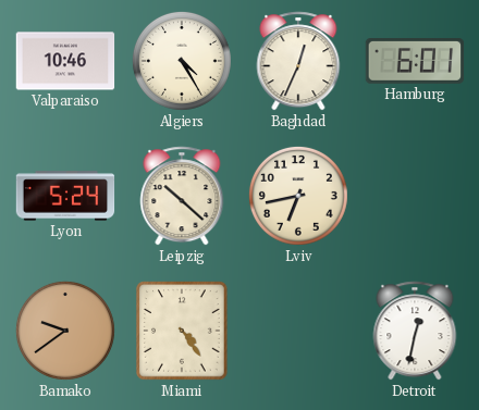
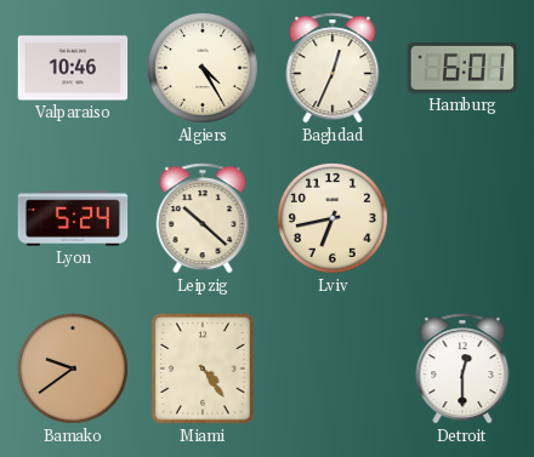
Detroit: 12:32 -> 12:30
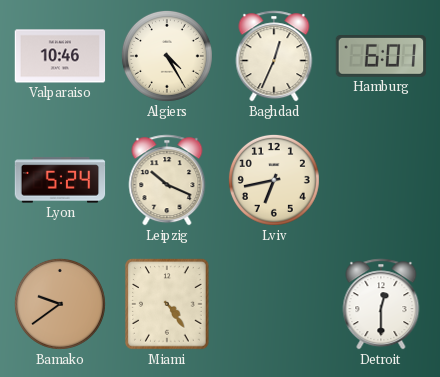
Leipzig: 10:22 -> 10:19
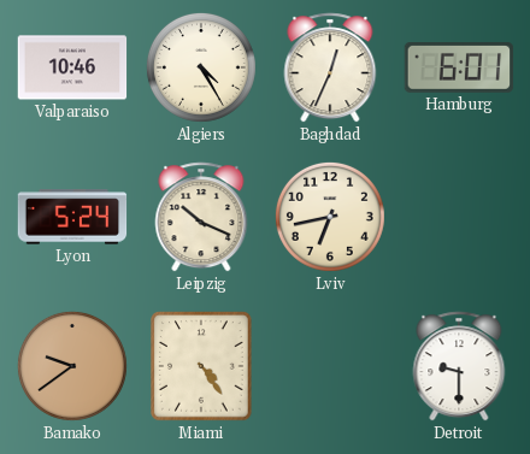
Detroit: 12:30 -> 9:30
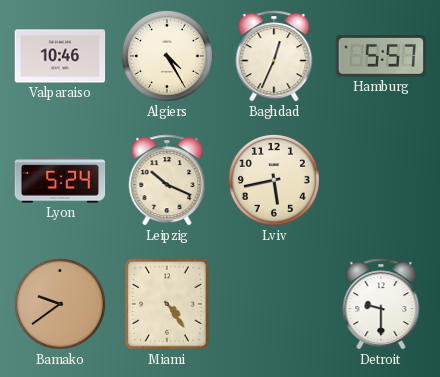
Hamburg: 6:01 -> 5:57
Lviv: 6:43 -> 5:43
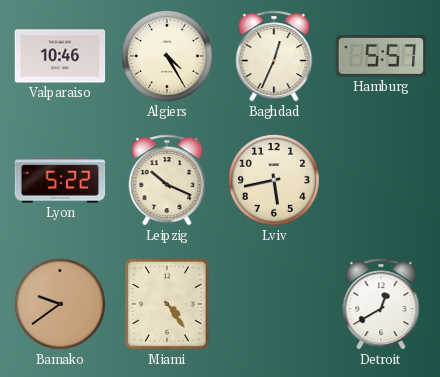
Lyon: 5:24 -> 5:22
Detroit: 9:30 -> 12:40
